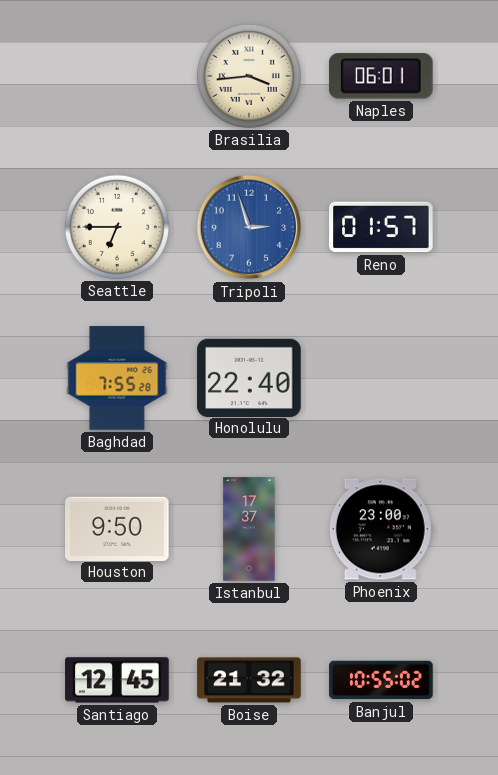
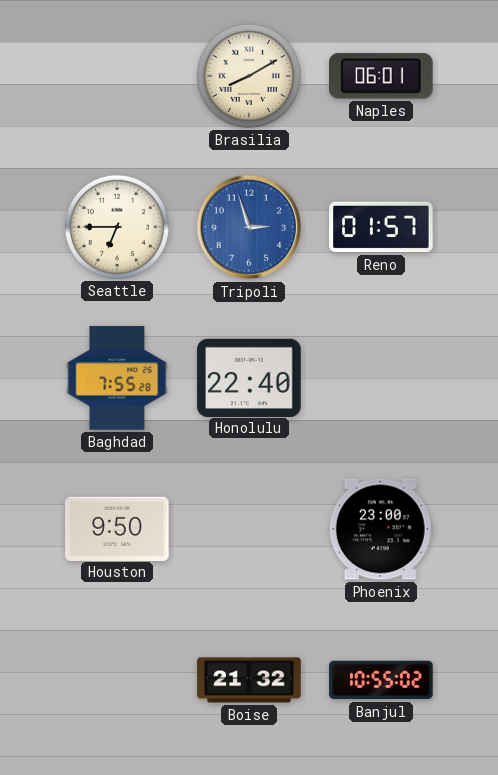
Brasilia: 3:44 -> 8:10
Istanbul: 17:37 -> none
Santiago: 12:45 -> none
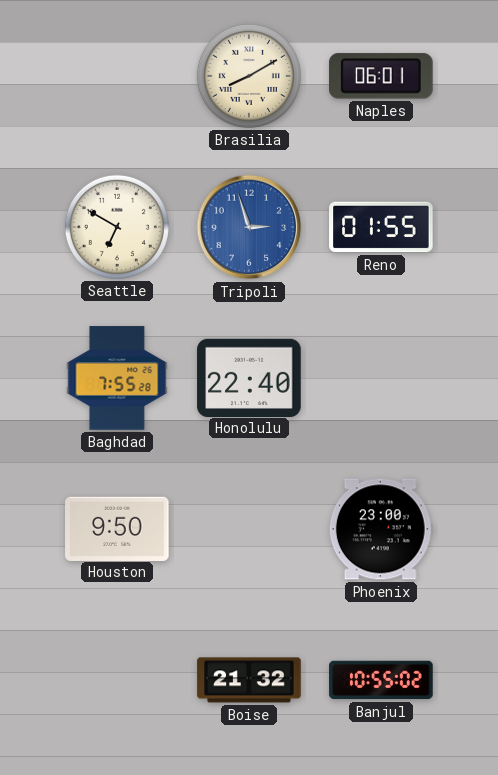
Seattle: 6:45 -> 6:50
Reno: 01:57 -> 01:55
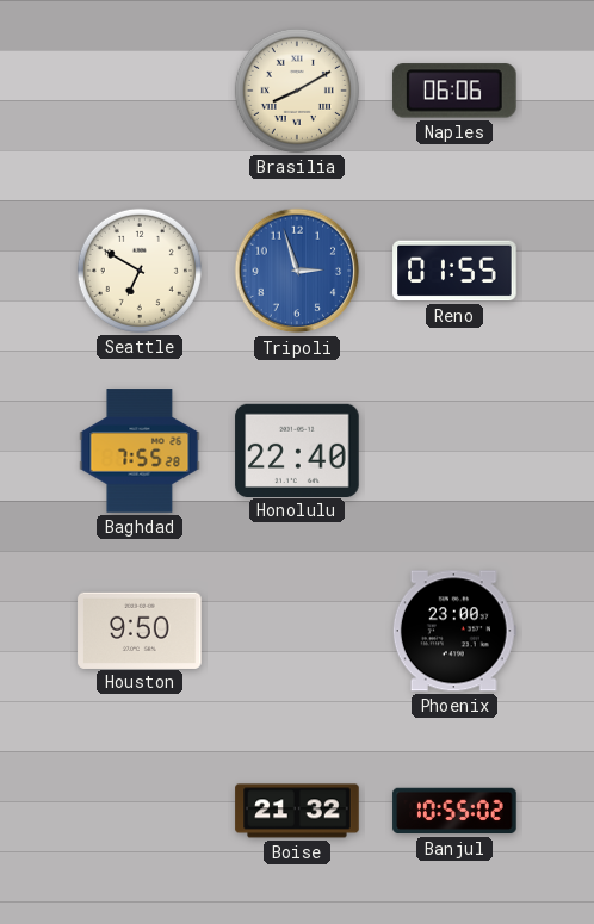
Naples: 06:01 -> 06:06
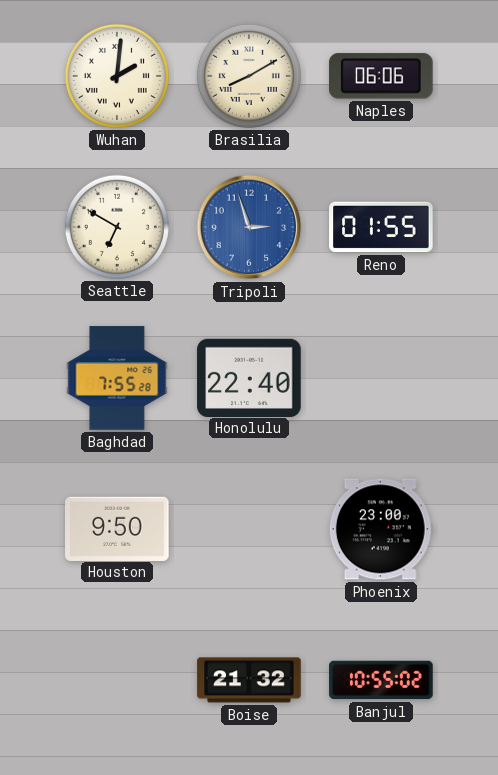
Wuhan: none -> 2:01
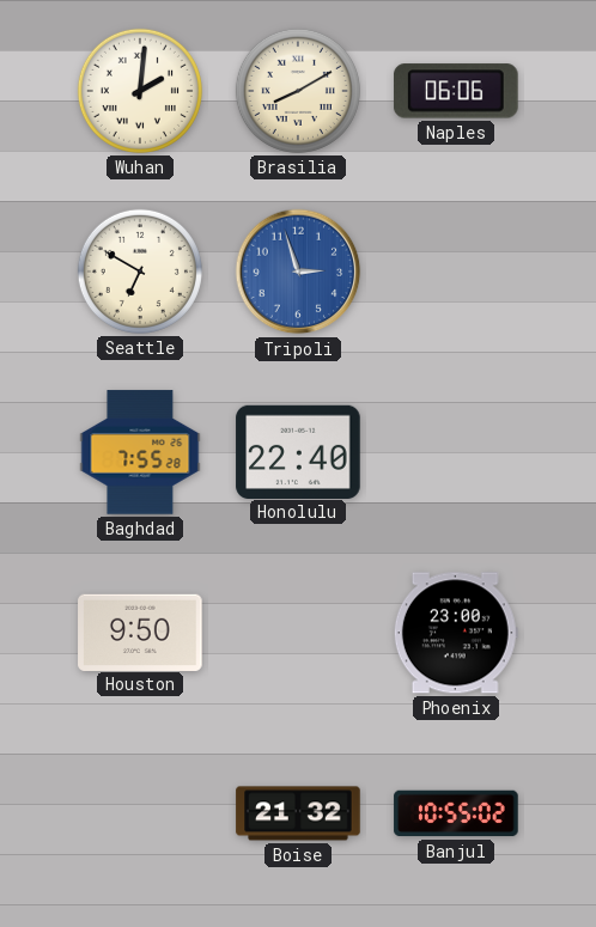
Reno: 01:55 -> none
